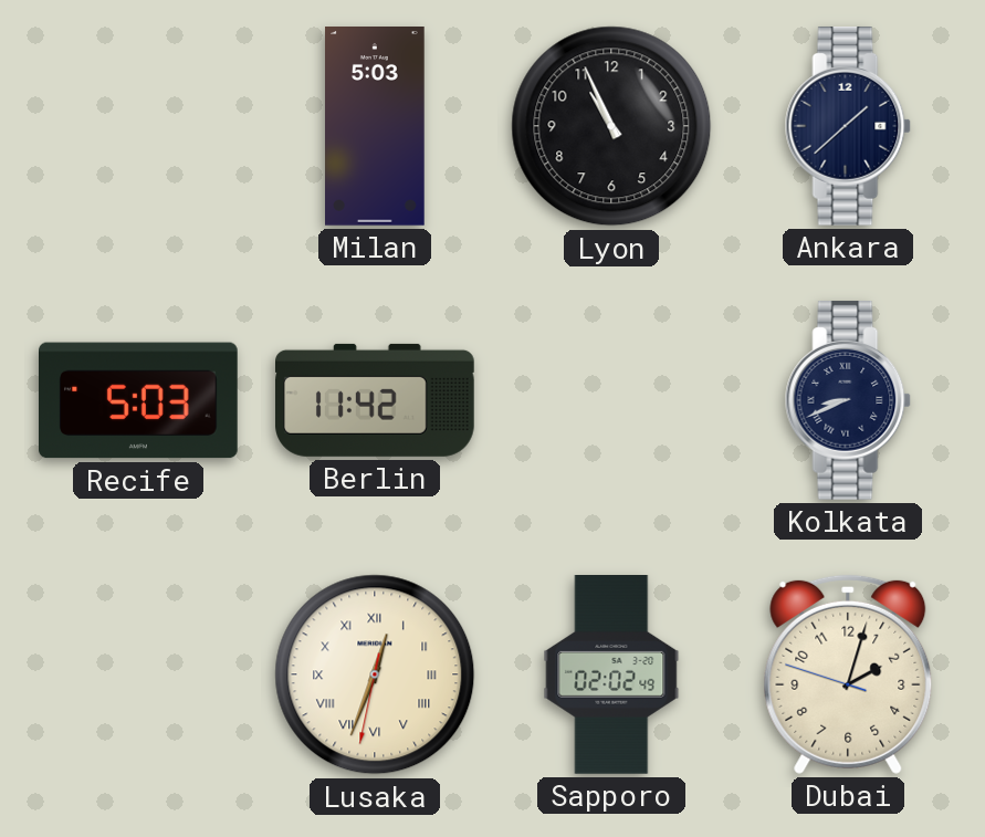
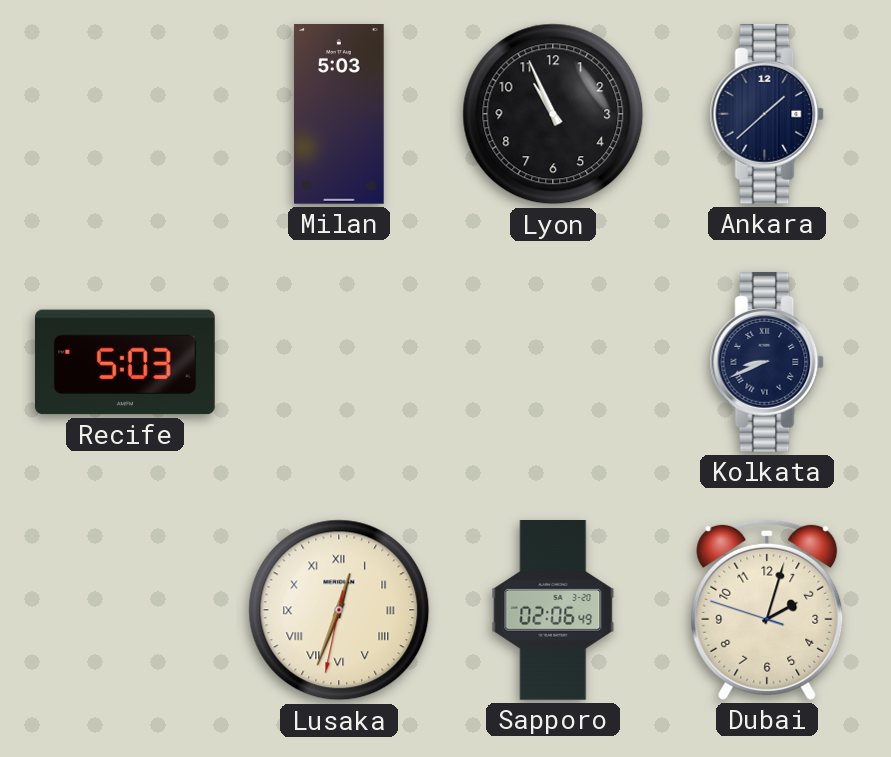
Berlin: 11:42 -> none
Sapporo: 02:02 -> 02:06
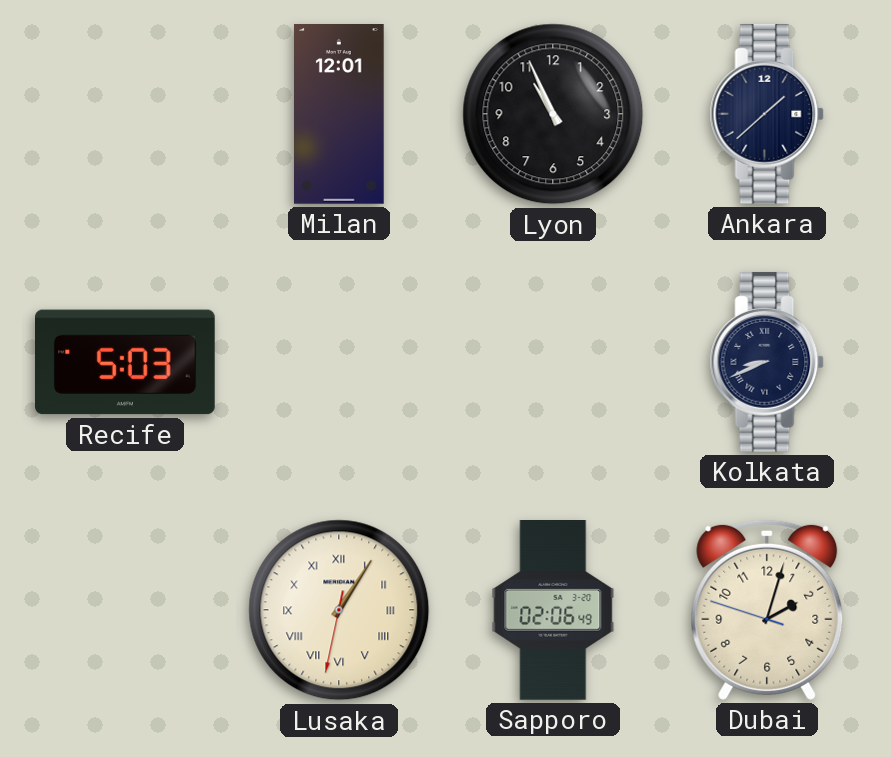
Milan: 5:03 -> 12:01
Lusaka: 12:33 -> 1:05
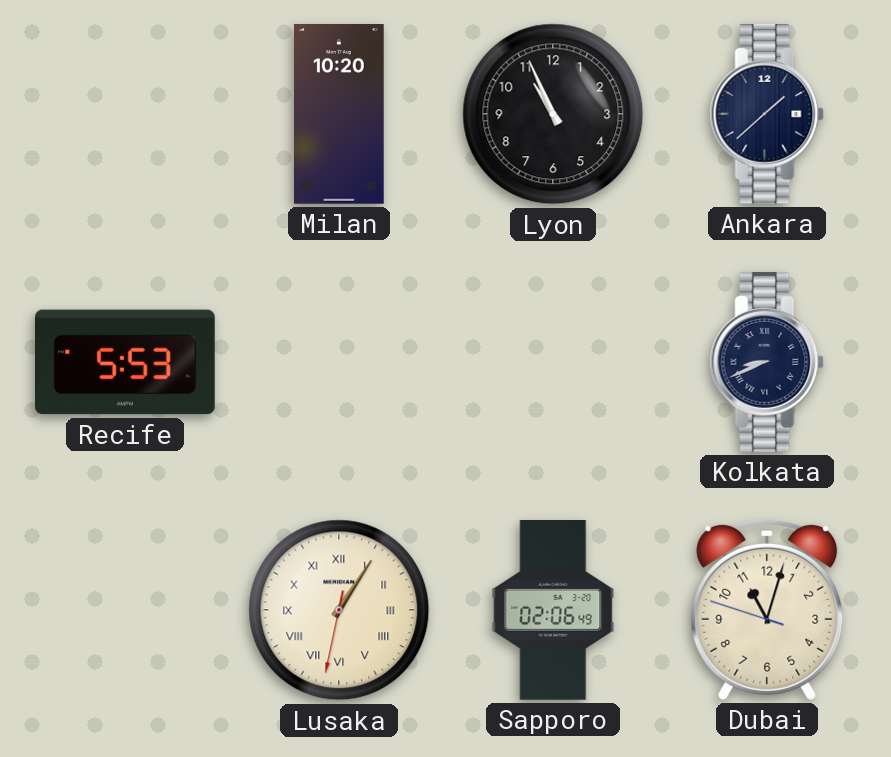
Milan: 12:01 -> 10:20
Recife: 5:03 -> 5:53
Dubai: 2:02 -> 11:02
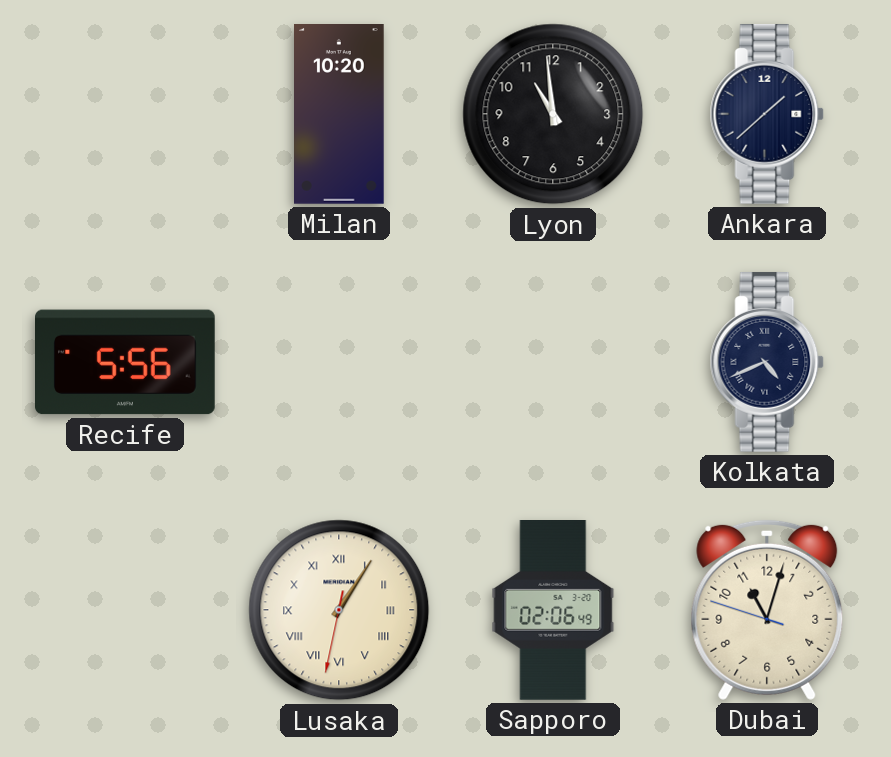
Lyon: 10:56 -> 10:59
Recife: 5:53 -> 5:56
Kolkata: 8:41 -> 4:41
